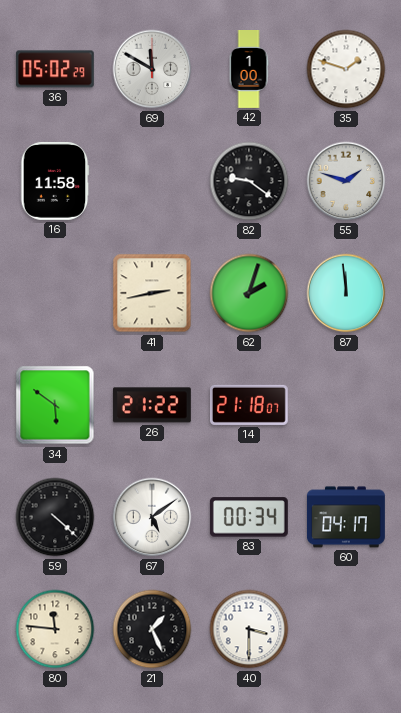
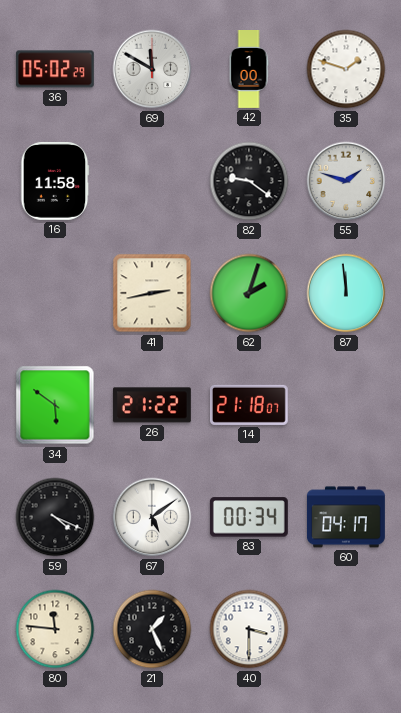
59: 4:22 -> 4:19
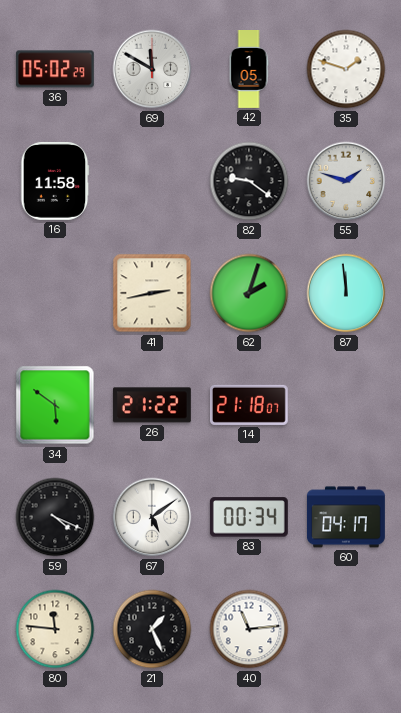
42: 1:00 -> 1:05
40: 3:30 -> 11:14
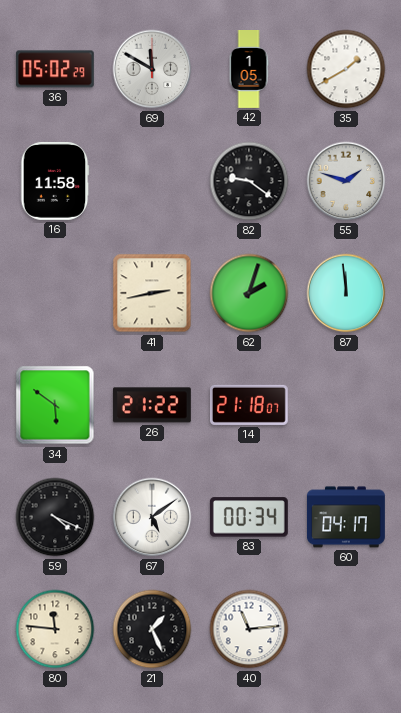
35: 1:48 -> 1:40
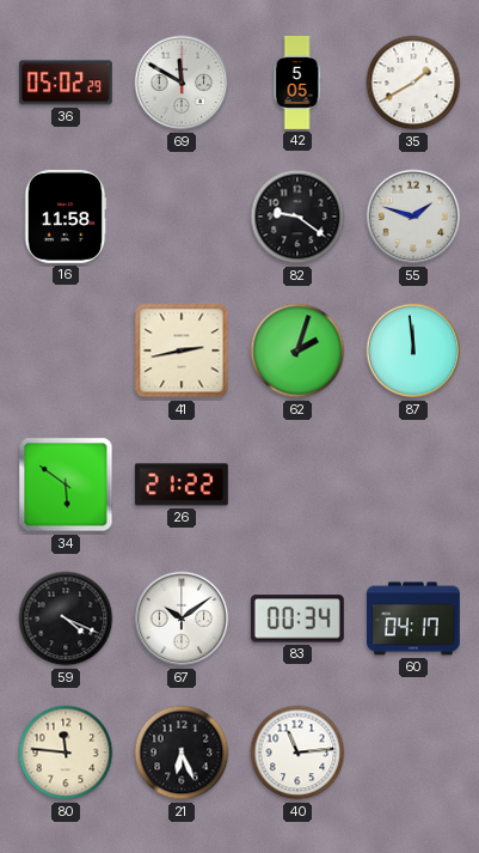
42: 1:05 -> 5:05
14: 21:18 -> none
67: 5:09 -> 10:09
21: 1:26 -> 6:26
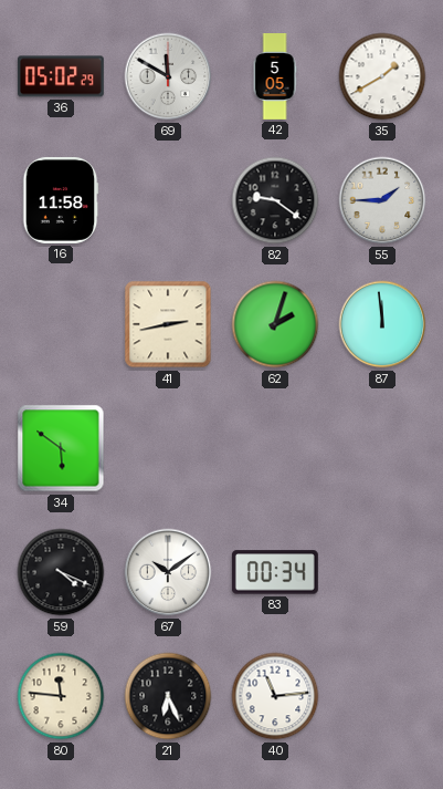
55: 1:48 -> 1:45
26: 21:22 -> none
60: 04:17 -> none
